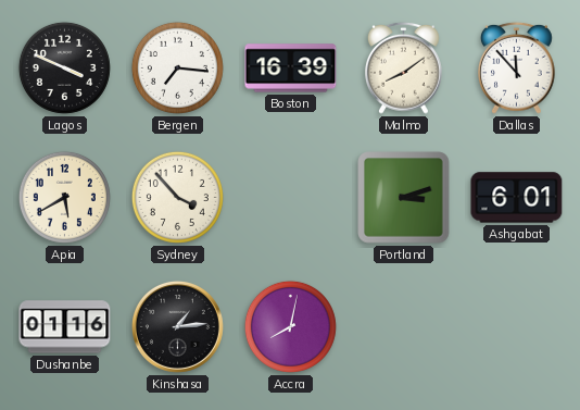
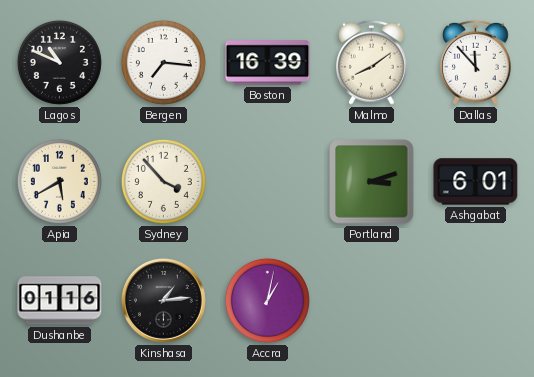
Lagos: 3:49 -> 10:49
Accra: 8:02 -> 1:02
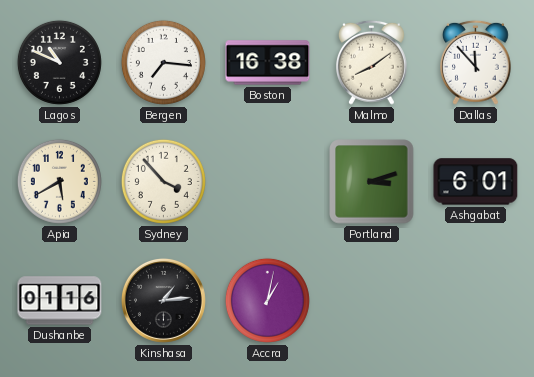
Boston: 16:39 -> 16:38
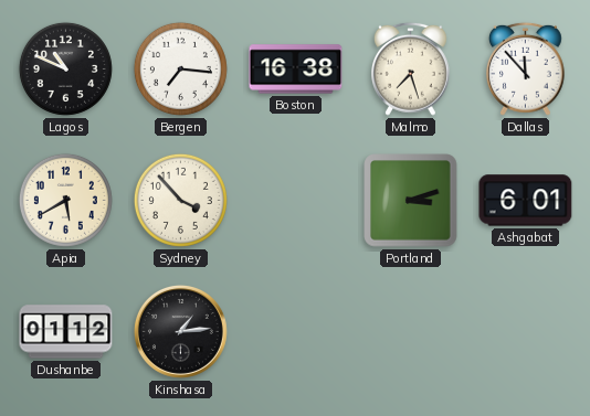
Malmo: 8:09 -> 7:27
Dushanbe: 01:16 -> 01:12
Accra: 1:02 -> none
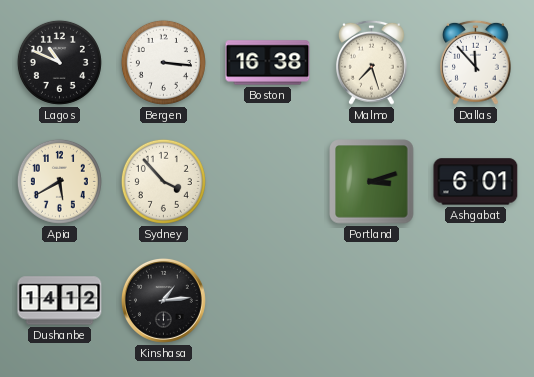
Bergen: 7:16 -> 3:16
Dushanbe: 01:12 -> 14:12
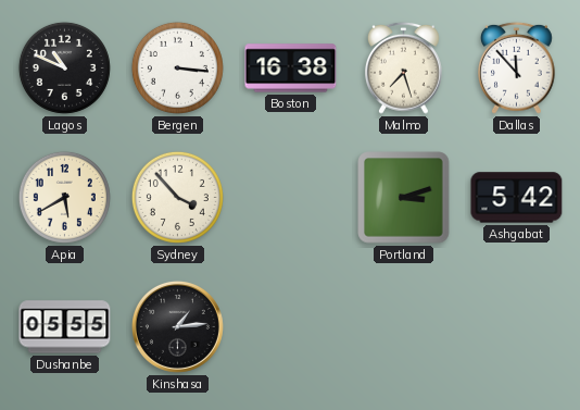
Ashgabat: 6:01 -> 5:42
Dushanbe: 14:12 -> 05:55
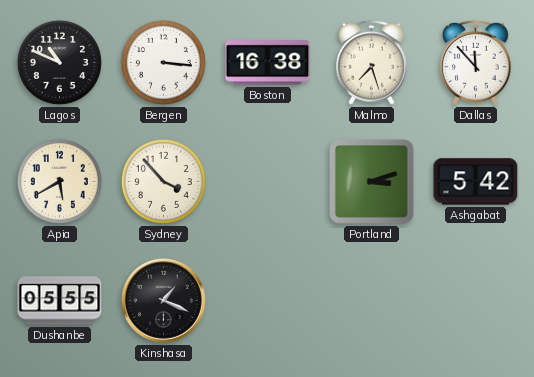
Kinshasa: 1:14 -> 1:19
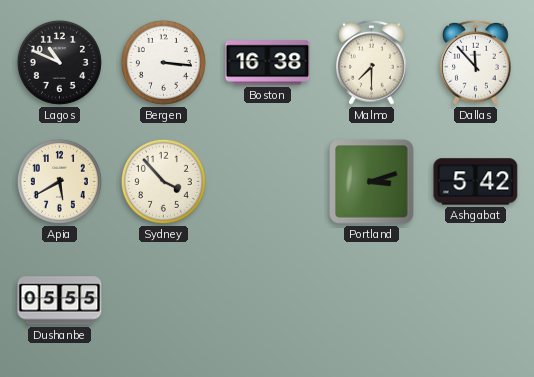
Malmo: 7:27 -> 7:30
Kinshasa: 1:19 -> none
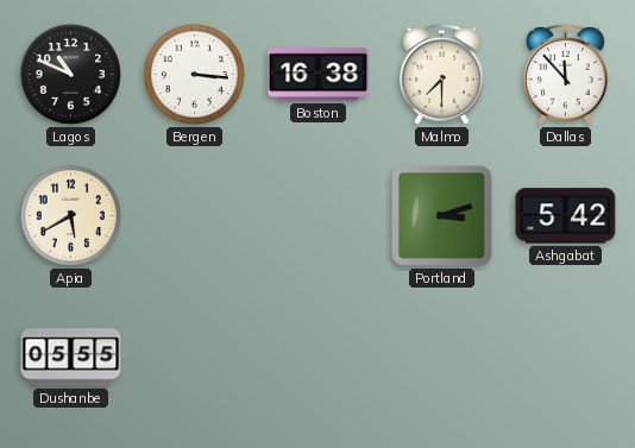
Sydney: 3:53 -> none
